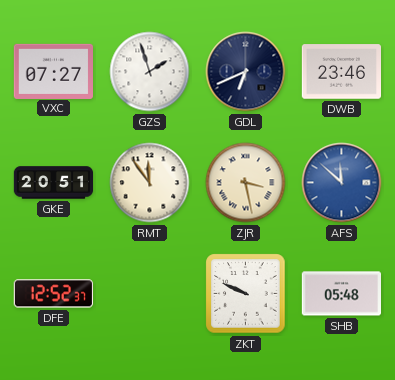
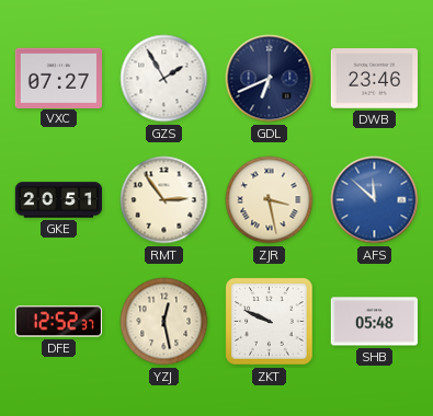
GZS: 1:57 -> 1:55
RMT: 11:54 -> 2:54
YZJ: none -> 12:28
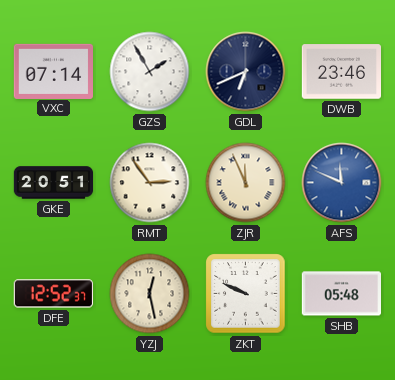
VXC: 07:27 -> 07:14
ZJR: 3:28 -> 11:56
AFS: 11:52 -> 11:49
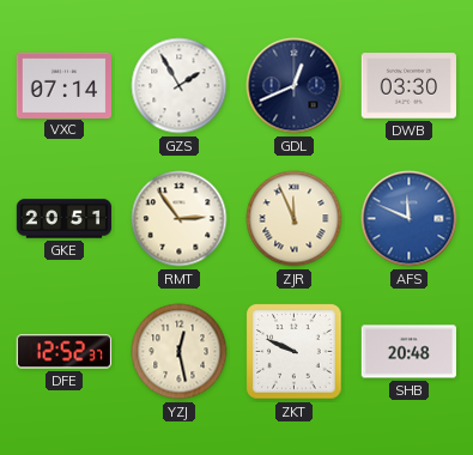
GDL: 6:41 -> 12:41
DWB: 23:46 -> 03:30
SHB: 05:48 -> 20:48
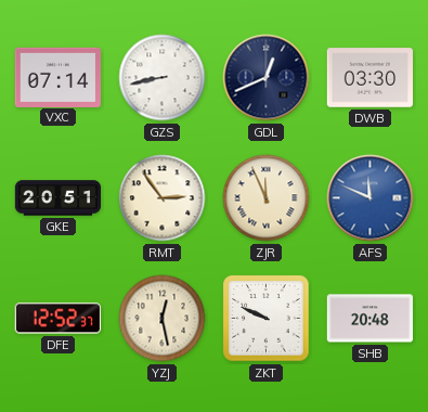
GZS: 1:55 -> 8:43
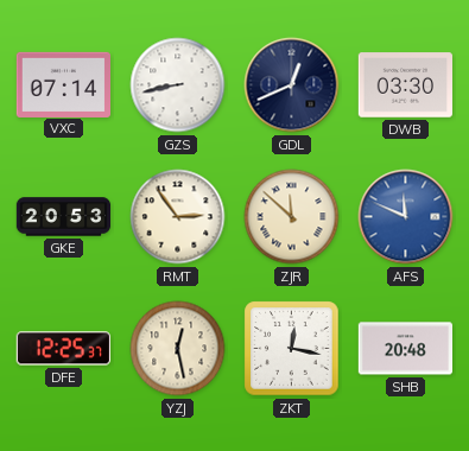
GKE: 20:51 -> 20:53
ZJR: 11:56 -> 11:52
DFE: 12:52 -> 12:25
ZKT: 9:49 -> 12:17
